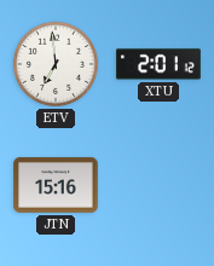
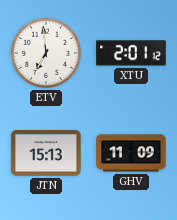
JTN: 15:16 -> 15:13
GHV: none -> 11:09
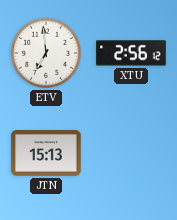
XTU: 2:01 -> 2:56
GHV: 11:09 -> none
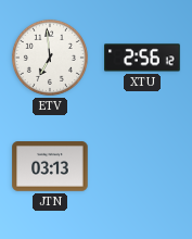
JTN: 15:13 -> 03:13
